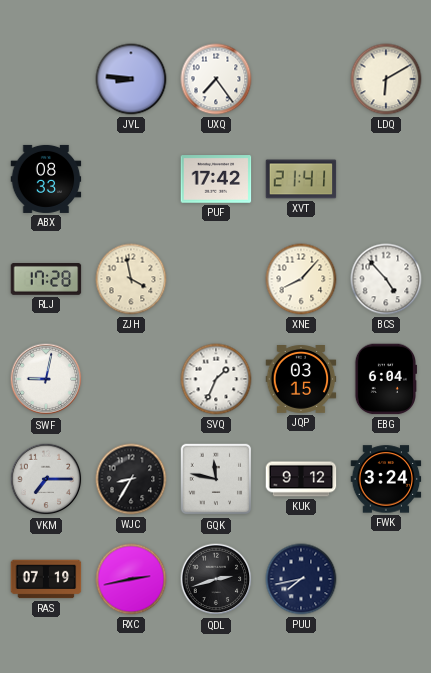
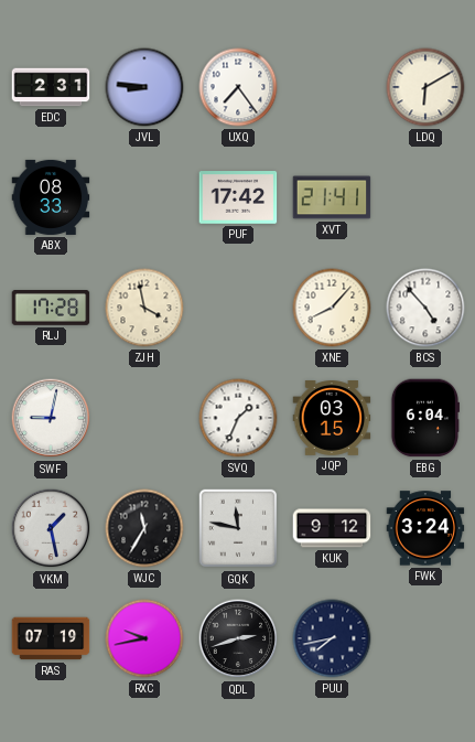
EDC: none -> 2:31
VKM: 7:15 -> 1:28
WJC: 8:35 -> 11:35
RXC: 2:43 -> 9:43
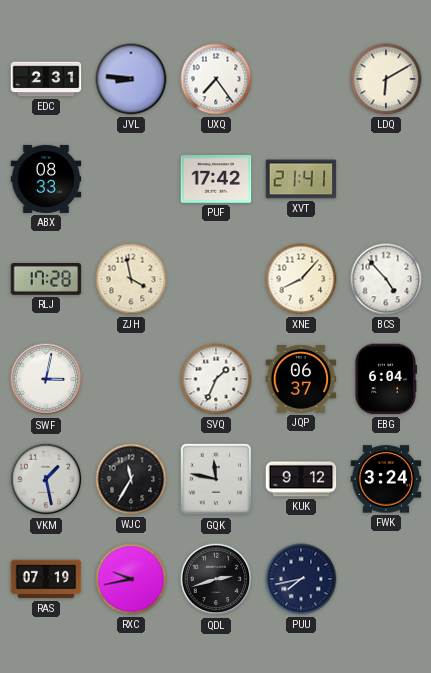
SWF: 9:02 -> 3:02
JQP: 03:15 -> 06:37
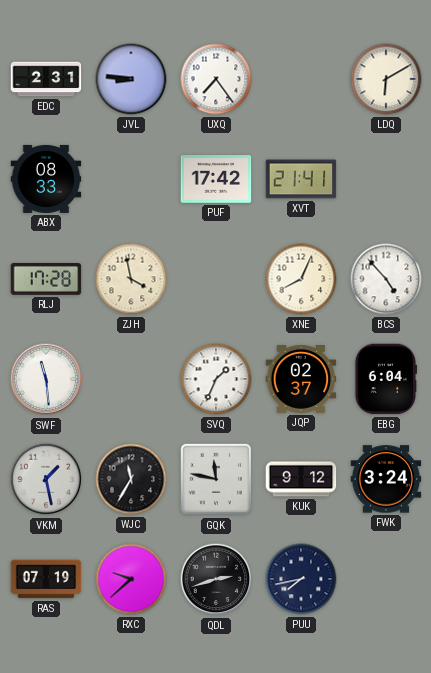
XNE: 8:07 -> 8:04
SWF: 3:02 -> 11:29
JQP: 06:37 -> 02:37
RXC: 9:43 -> 9:38
